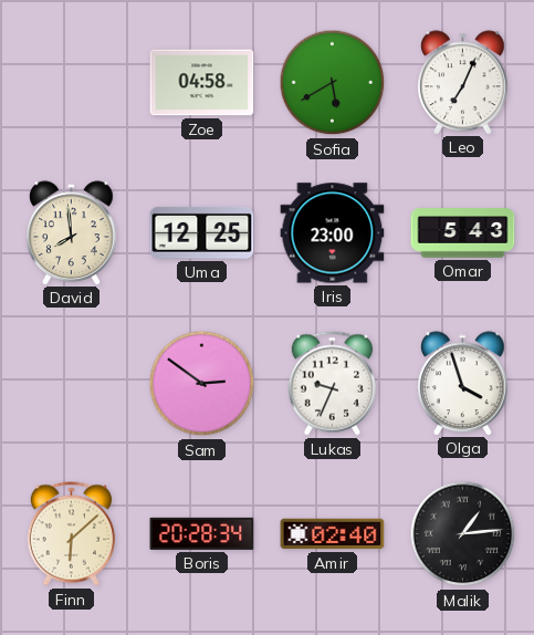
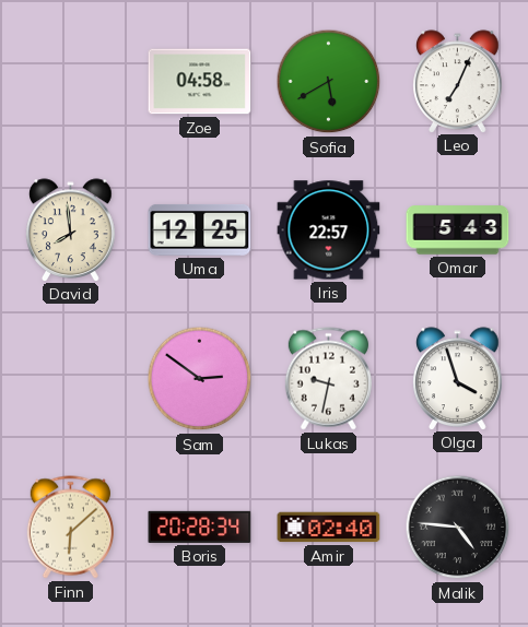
Iris: 23:00 -> 22:57
Lukas: 9:34 -> 9:32
Malik: 1:14 -> 4:46
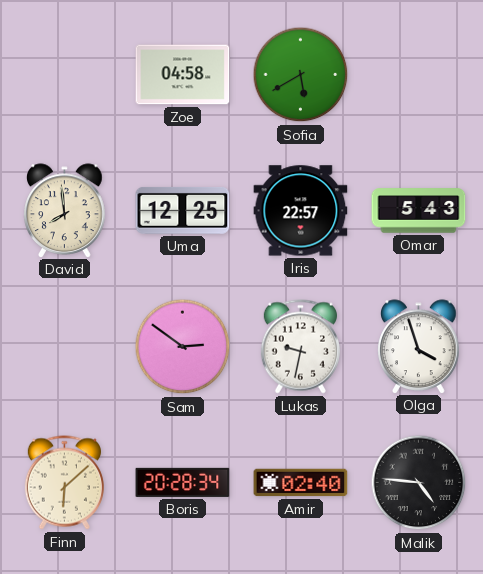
Leo: 7:04 -> none
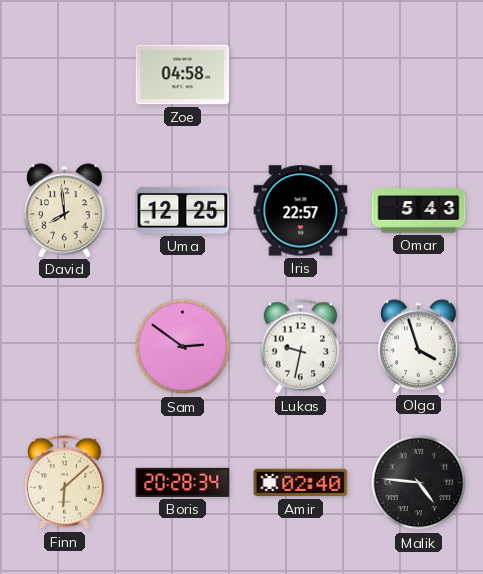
Sofia: 5:40 -> none
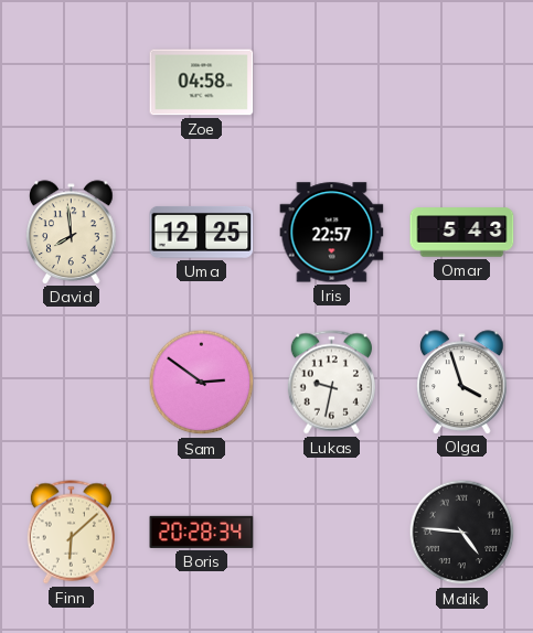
Amir: 02:40 -> none
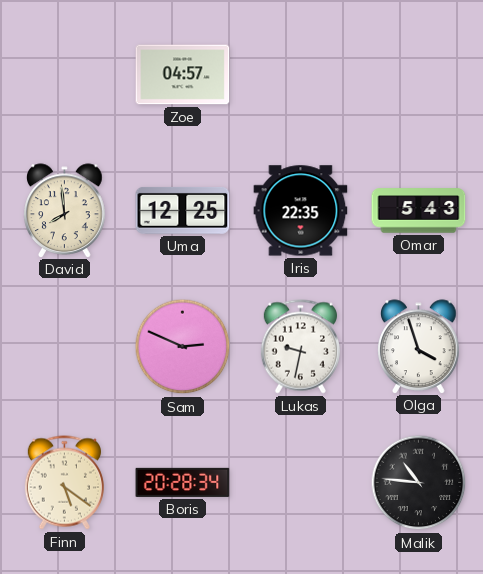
Zoe: 04:58 -> 04:57
Iris: 22:57 -> 22:35
Sam: 2:51 -> 2:49
Finn: 6:08 -> 5:21
Malik: 4:46 -> 10:46
